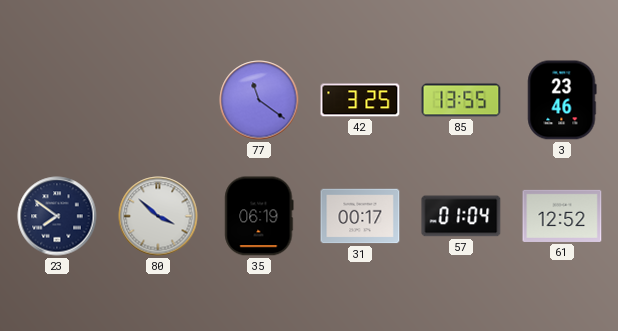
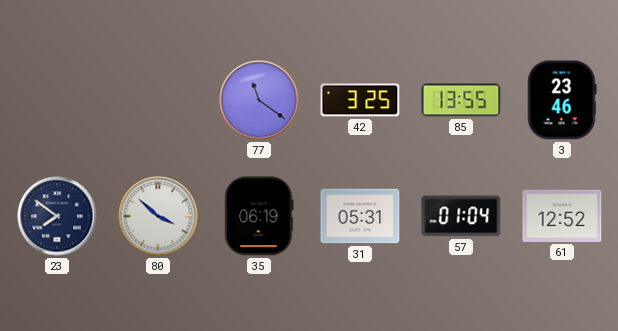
31: 00:17 -> 05:31
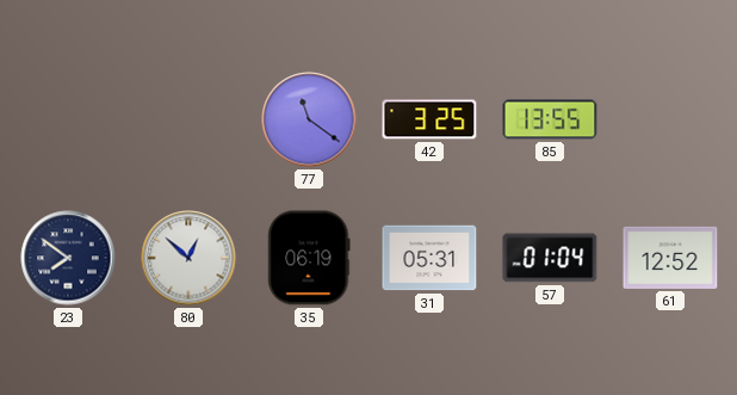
3: 23:46 -> none
80: 3:52 -> 12:52
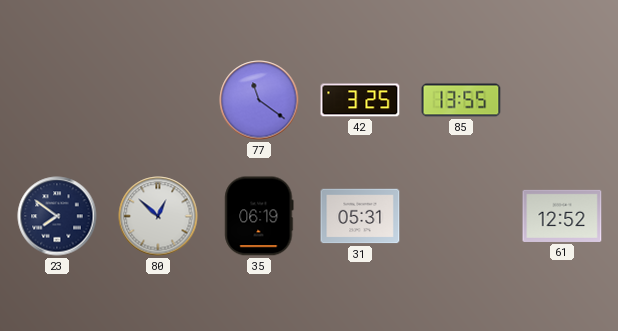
57: 01:04 -> none
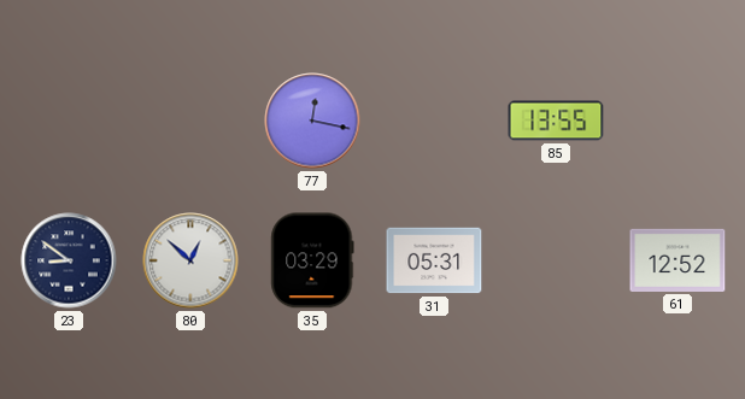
77: 11:21 -> 12:17
42: 3:25 -> none
23: 7:51 -> 8:51
35: 06:19 -> 03:29
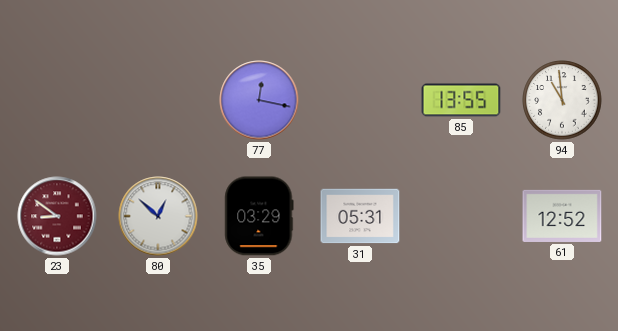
94: none -> 10:59
23 dial: navy -> burgundy
